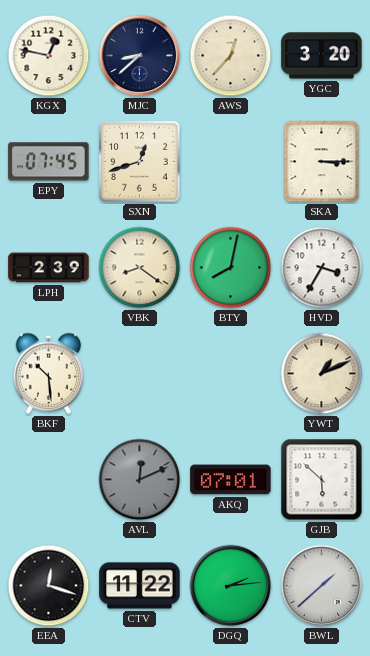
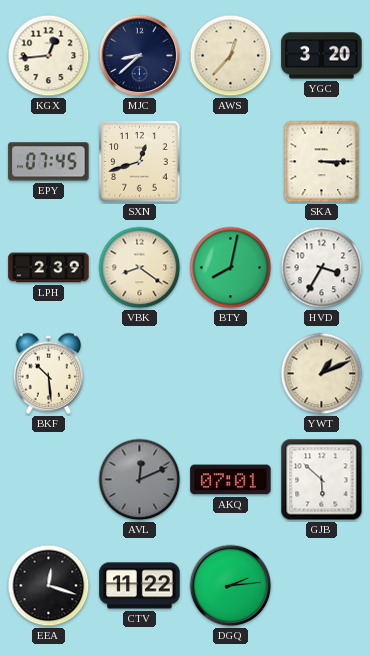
KGX: 12:47 -> 12:44
BWL: 1:38 -> none
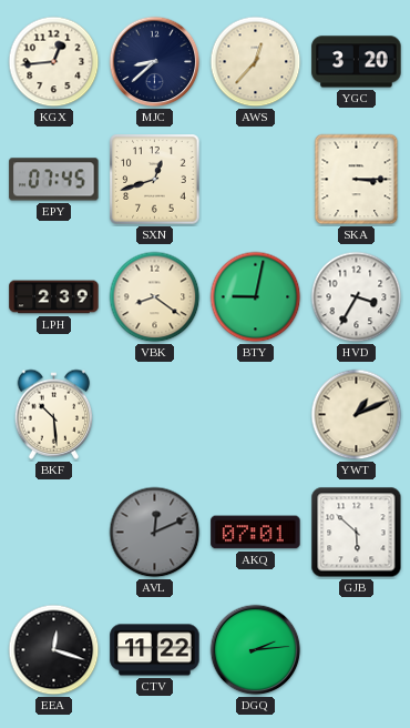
BTY: 8:02 -> 9:02
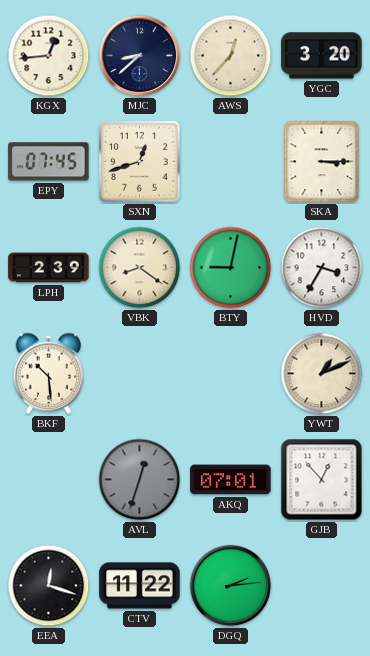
AVL: 12:11 -> 12:33
GJB: 5:52 -> 12:53
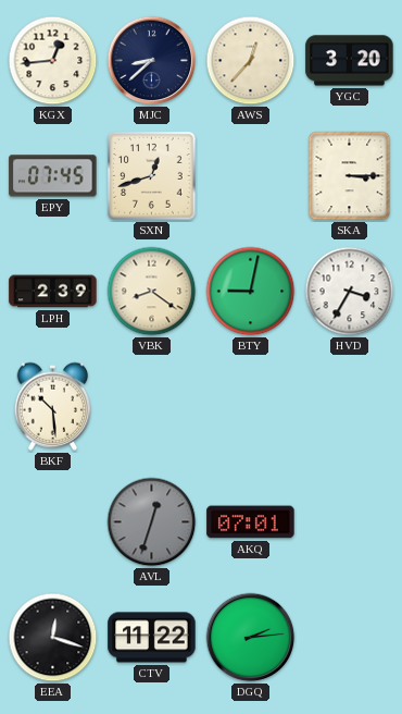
YWT: 1:11 -> none
GJB: 12:53 -> none
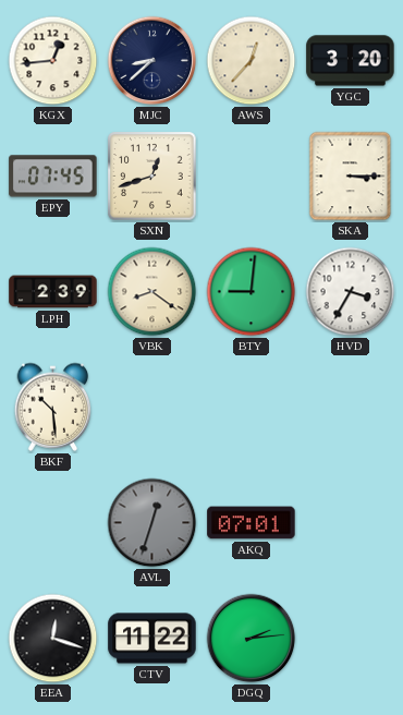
BTY: 9:02 -> 9:01
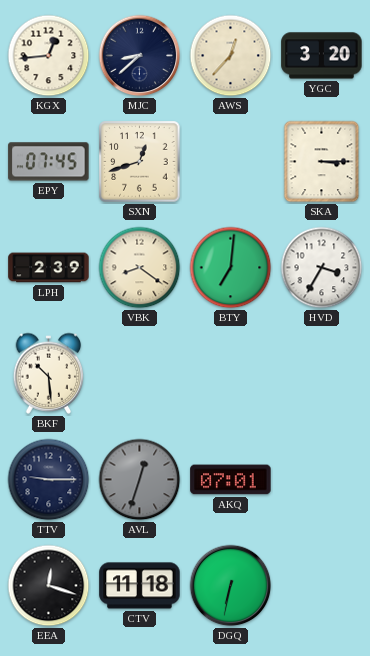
BTY: 9:01 -> 7:01
TTV: none -> 9:15
CTV: 11:22 -> 11:18
DGQ: 2:14 -> 6:32
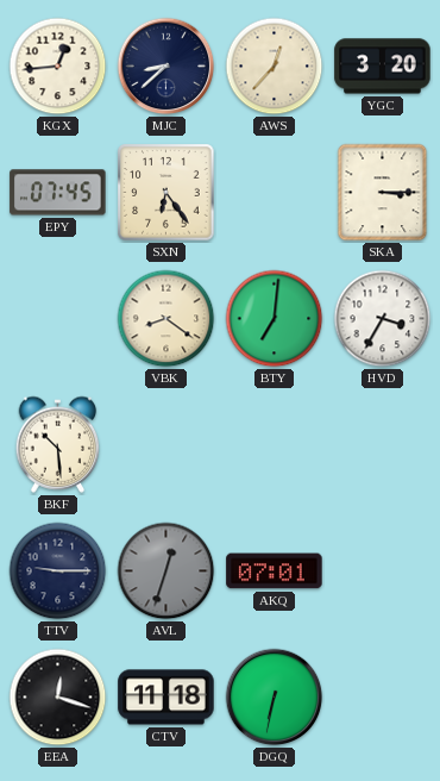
SXN: 12:42 -> 6:24
LPH: 2:39 -> none
